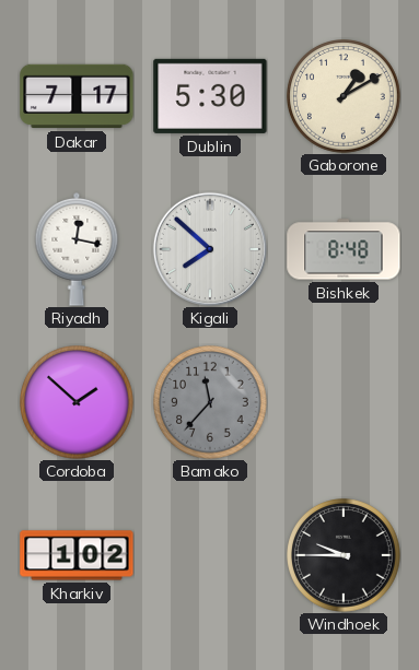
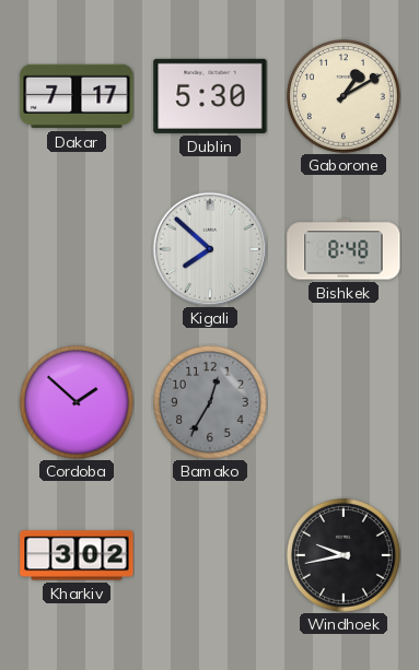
Riyadh: 12:17 -> none
Bamako: 11:37 -> 12:35
Kharkiv: 1:02 -> 3:02
Windhoek: 9:45 -> 9:43
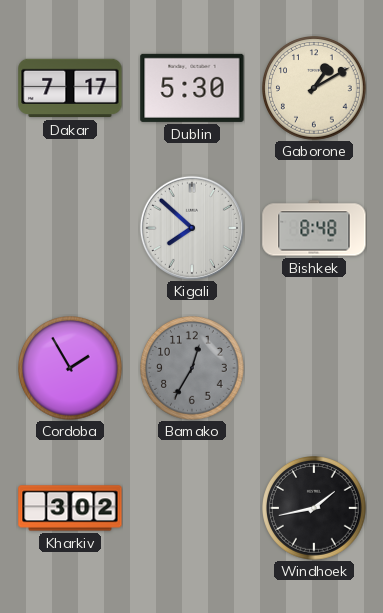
Cordoba: 1:52 -> 1:55
Windhoek: 9:43 -> 1:43
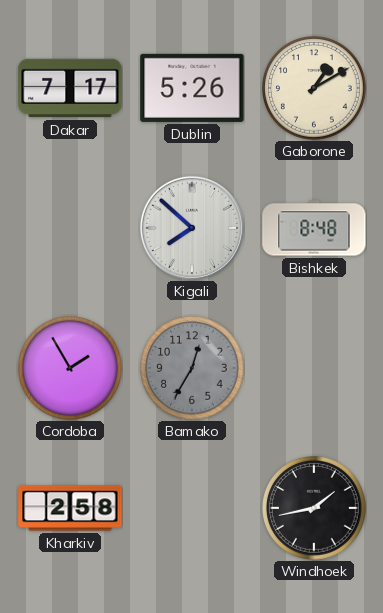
Dublin: 5:30 -> 5:26
Kharkiv: 3:02 -> 2:58
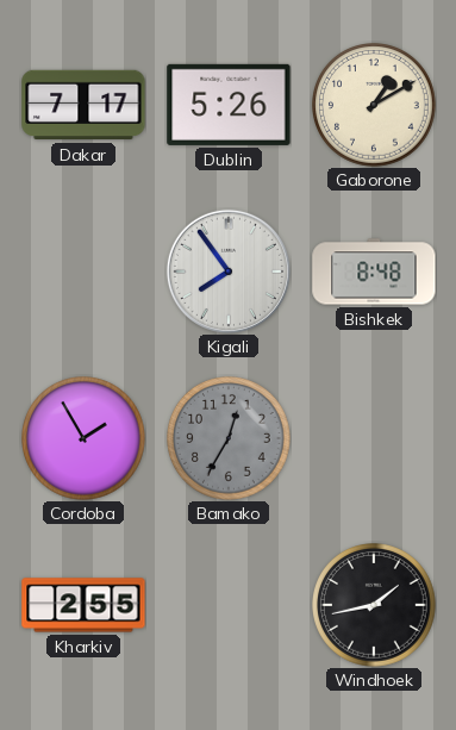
Kigali: 7:52 -> 7:54
Kharkiv: 2:58 -> 2:55
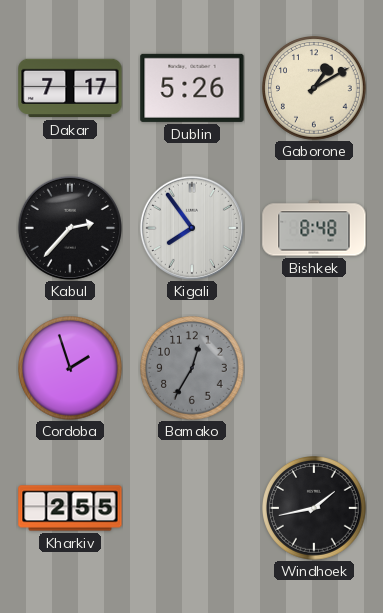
Kabul: none -> 2:37
Cordoba: 1:55 -> 1:57
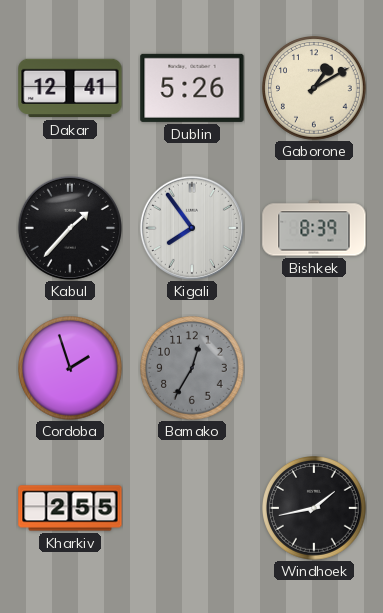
Dakar: 7:17 -> 12:41
Kabul: 2:37 -> 1:37
Bishkek: 8:48 -> 8:39
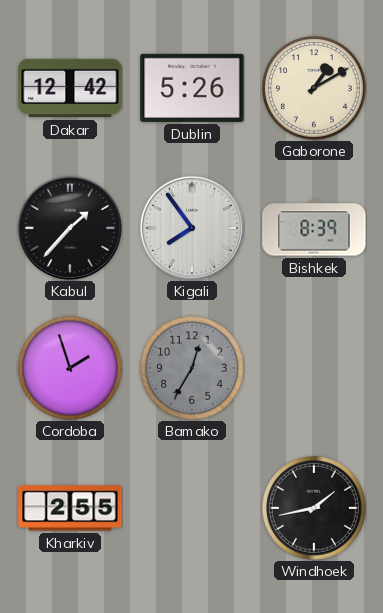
Dakar: 12:41 -> 12:42
